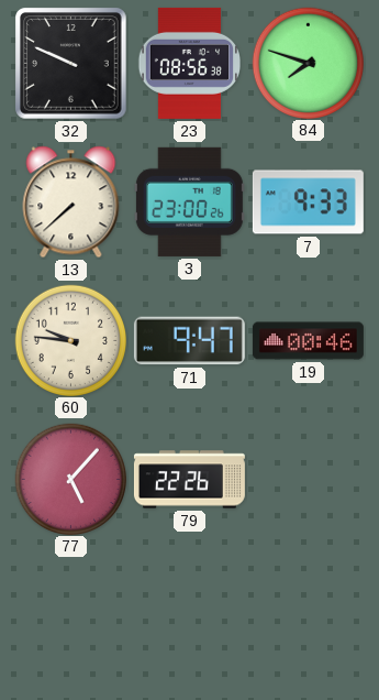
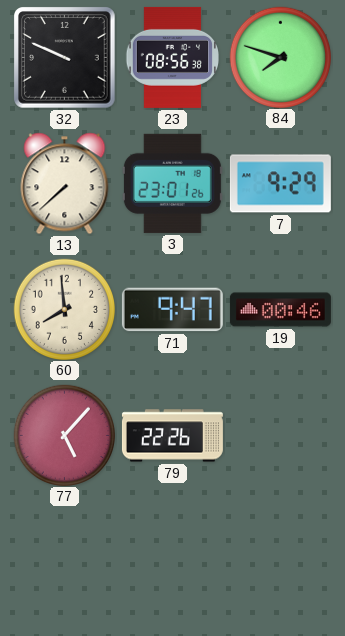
3: 23:00 -> 23:01
7: 9:33 -> 9:29
60: 9:46 -> 7:59
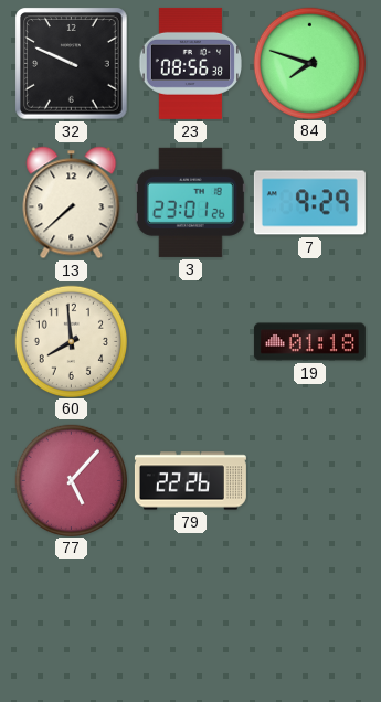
71: 9:47 -> none
19: 00:46 -> 01:18
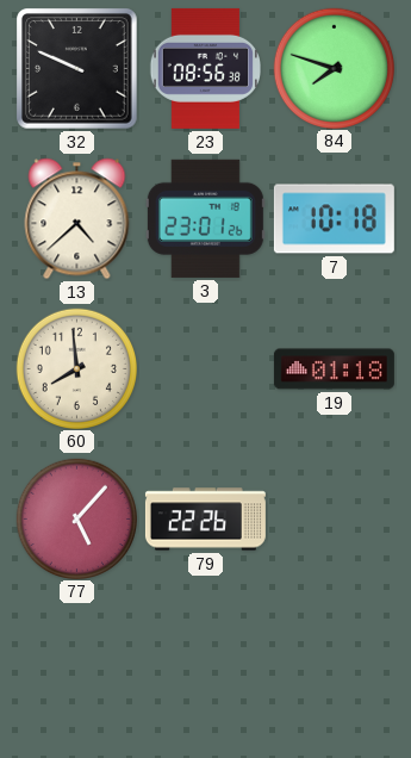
13: 7:38 -> 4:38
7: 9:29 -> 10:18
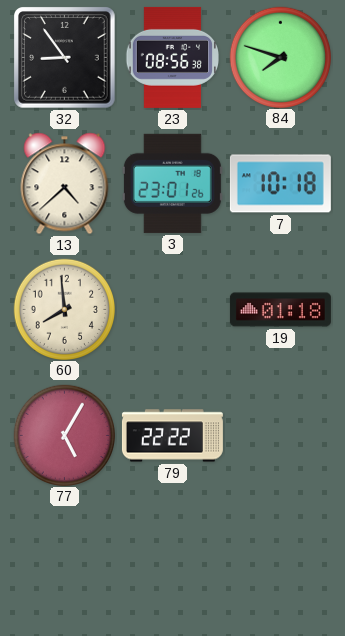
32: 9:49 -> 8:54
77: 5:07 -> 5:05
79: 22:26 -> 22:22
